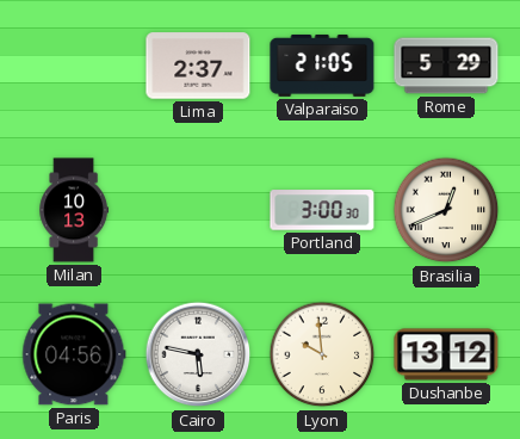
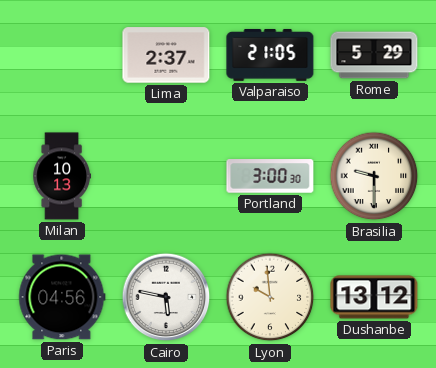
Brasilia: 12:41 -> 9:30
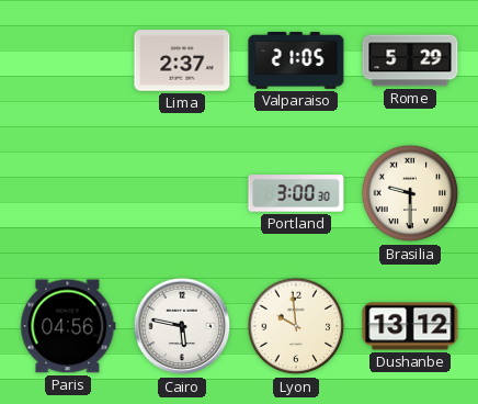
Milan: 10:13 -> none
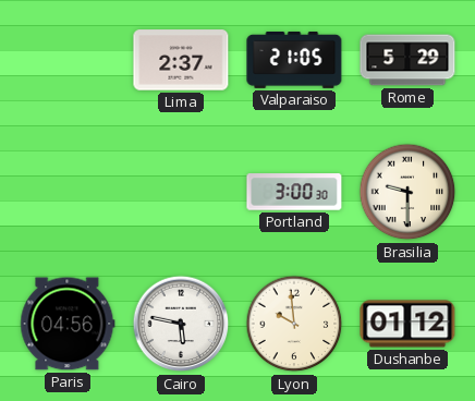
Dushanbe: 13:12 -> 01:12
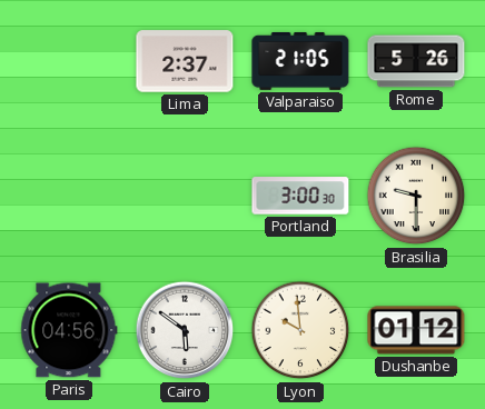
Rome: 5:29 -> 5:26
Cairo: 5:47 -> 5:51
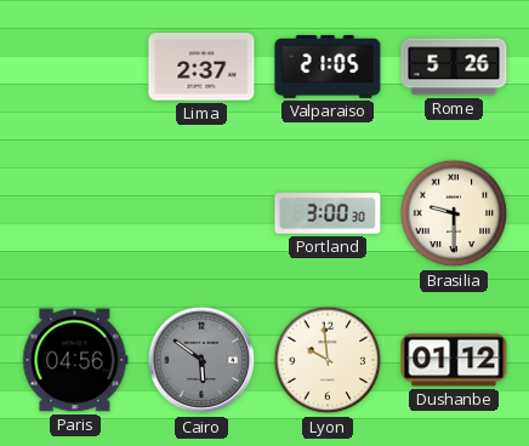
Cairo dial: white -> grey
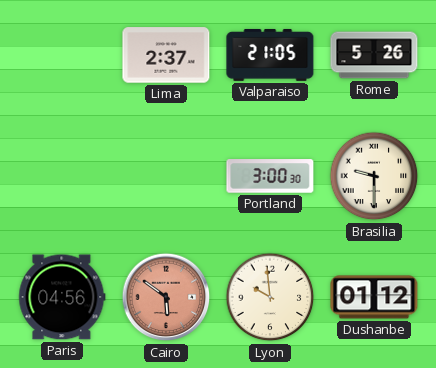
Cairo dial: grey -> salmon
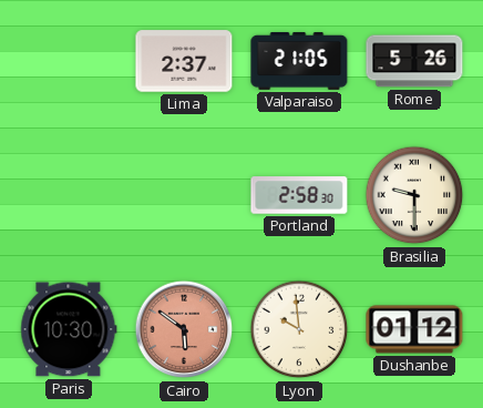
Portland: 3:00 -> 2:58
Paris: 04:56 -> 10:30
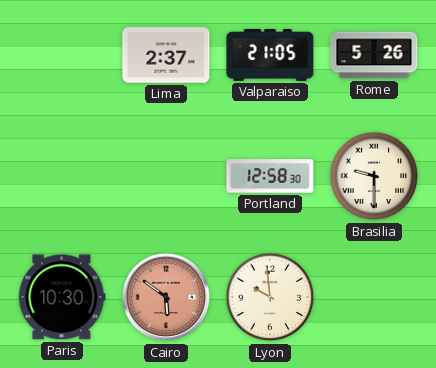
Portland: 2:58 -> 12:58
Dushanbe: 01:12 -> none
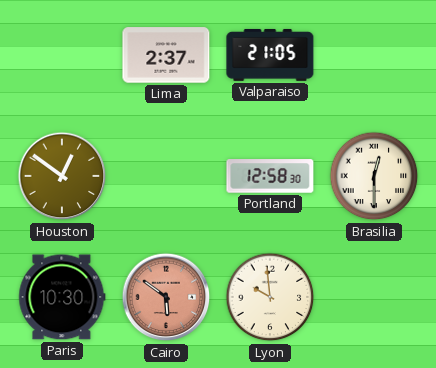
Rome: 5:26 -> none
Houston: none -> 12:51
Brasilia: 9:30 -> 12:30
